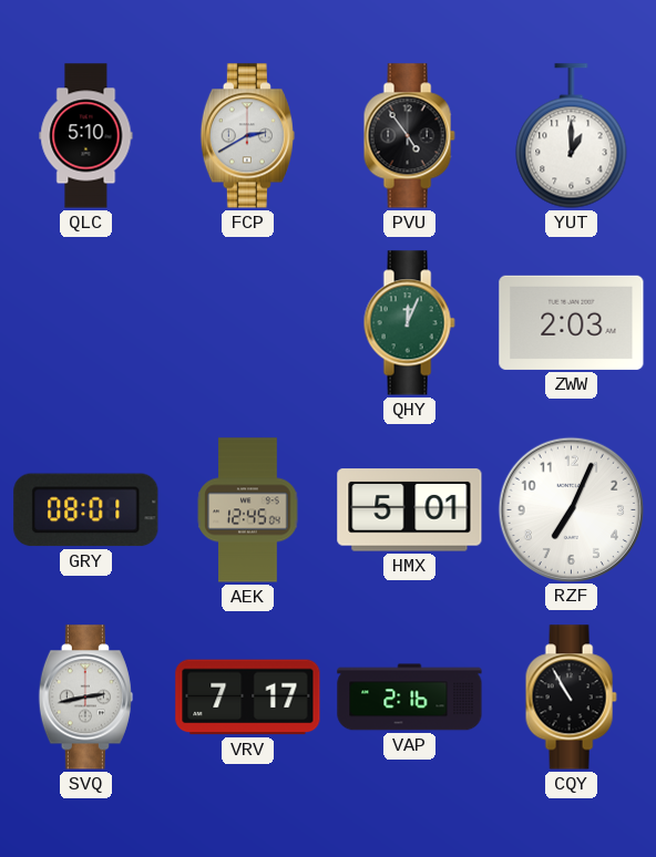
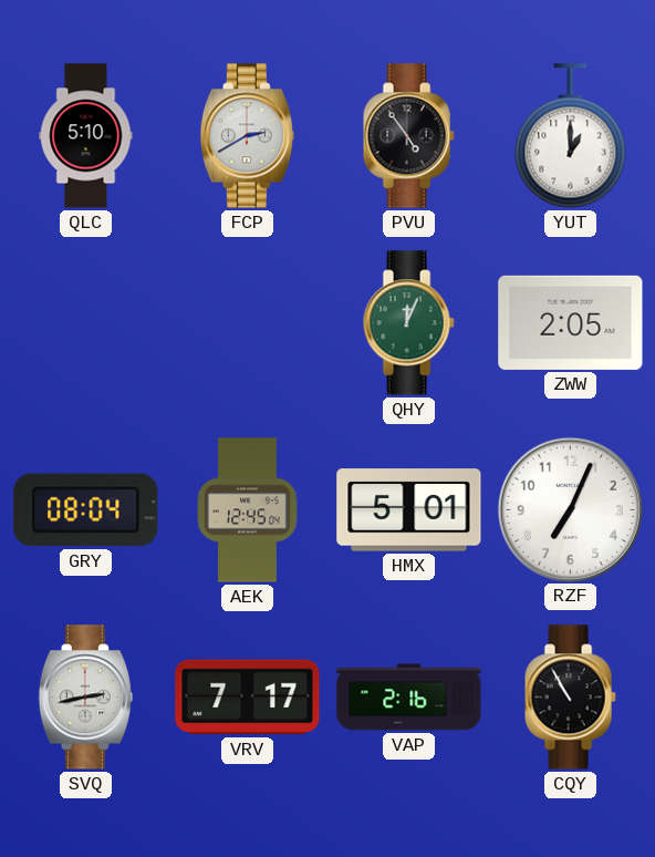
ZWW: 2:03 -> 2:05
GRY: 08:01 -> 08:04
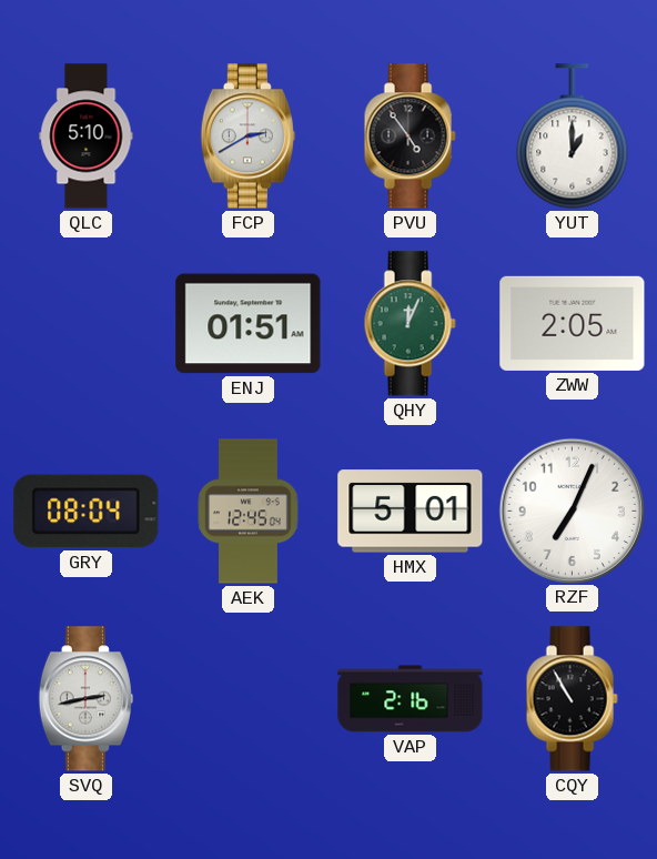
ENJ: none -> 01:51
VRV: 7:17 -> none
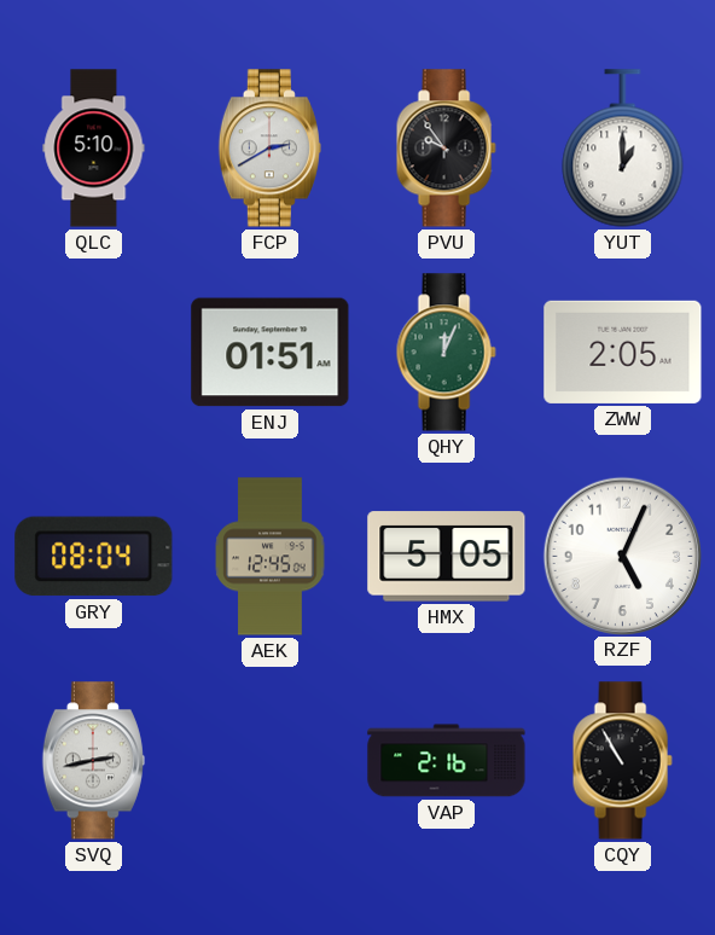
PVU: 4:54 -> 9:54
HMX: 5:01 -> 5:05
RZF: 7:04 -> 5:04
